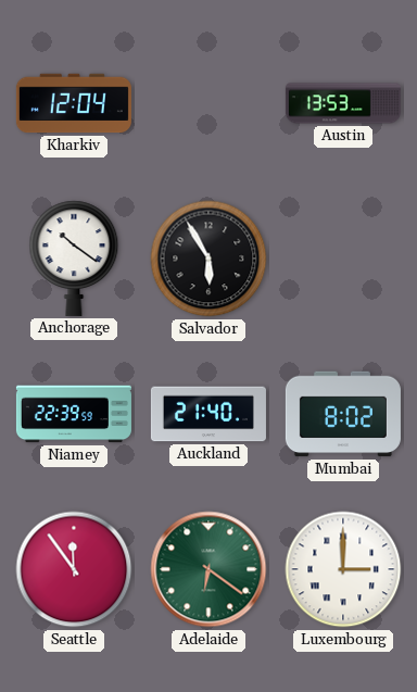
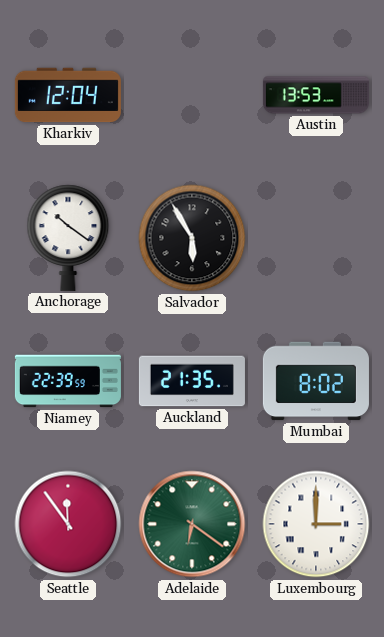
Auckland: 21:40 -> 21:35
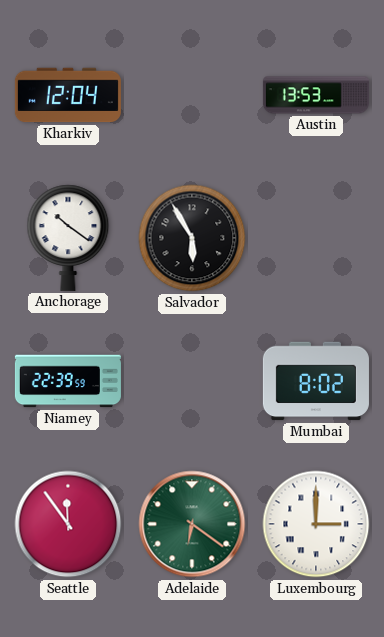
Auckland: 21:35 -> none
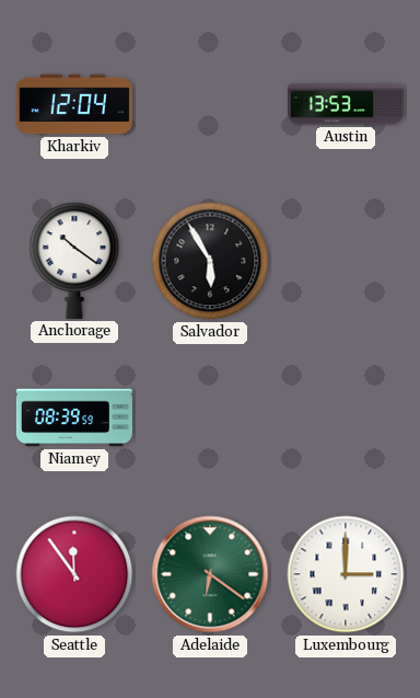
Niamey: 22:39 -> 08:39
Mumbai: 8:02 -> none
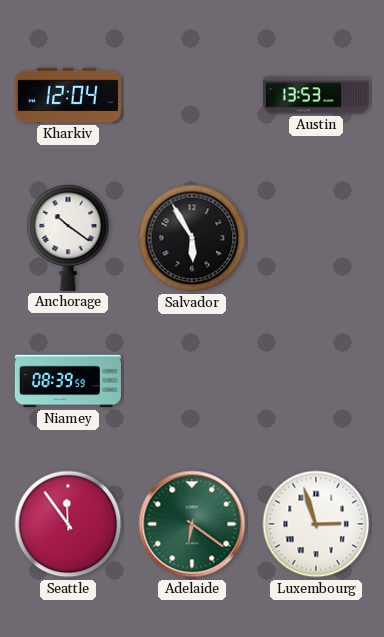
Luxembourg: 3:00 -> 2:57
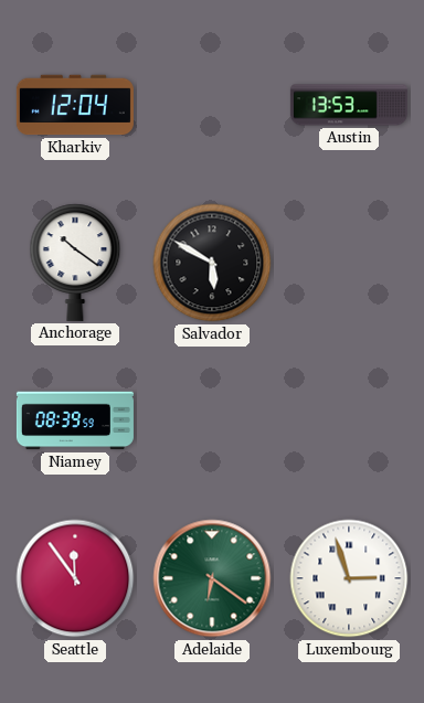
Salvador: 5:55 -> 5:50
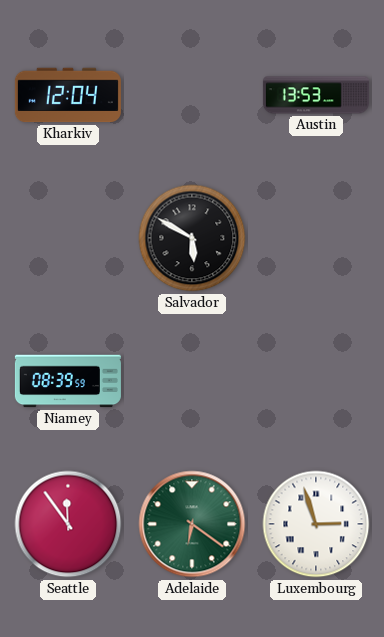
Anchorage: 10:21 -> none
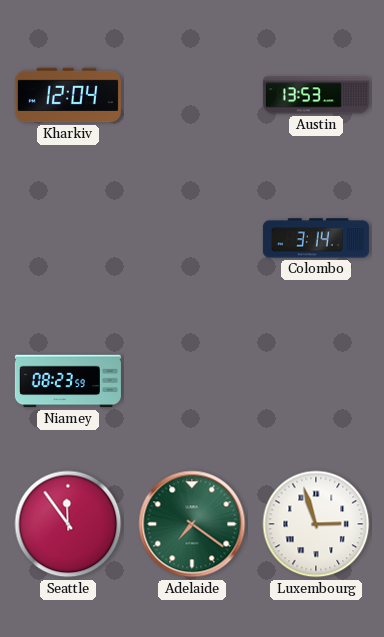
Salvador: 5:50 -> none
Colombo: none -> 3:14
Niamey: 08:39 -> 08:23
Adelaide: 6:21 -> 7:21
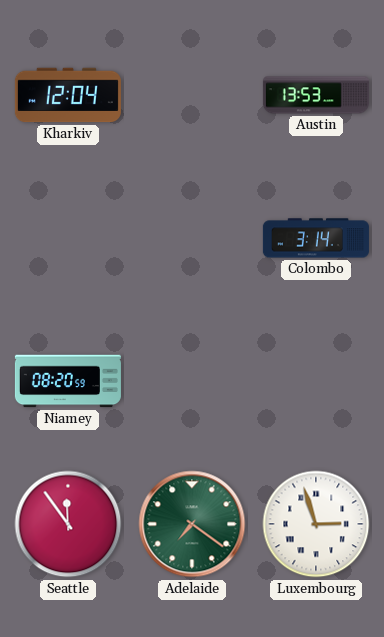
Niamey: 08:23 -> 08:20
